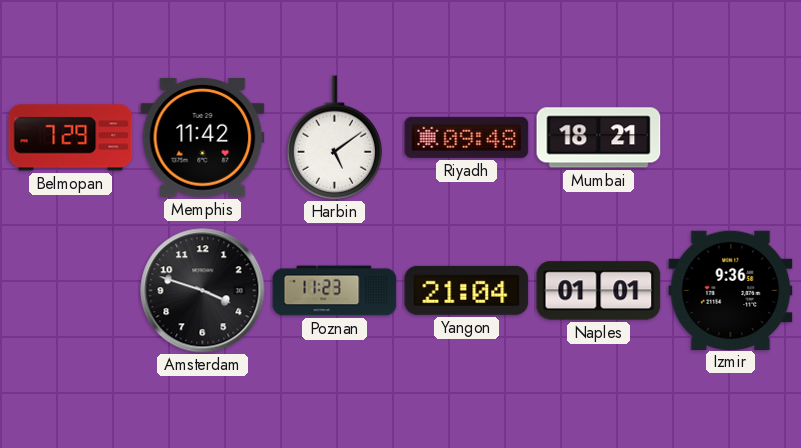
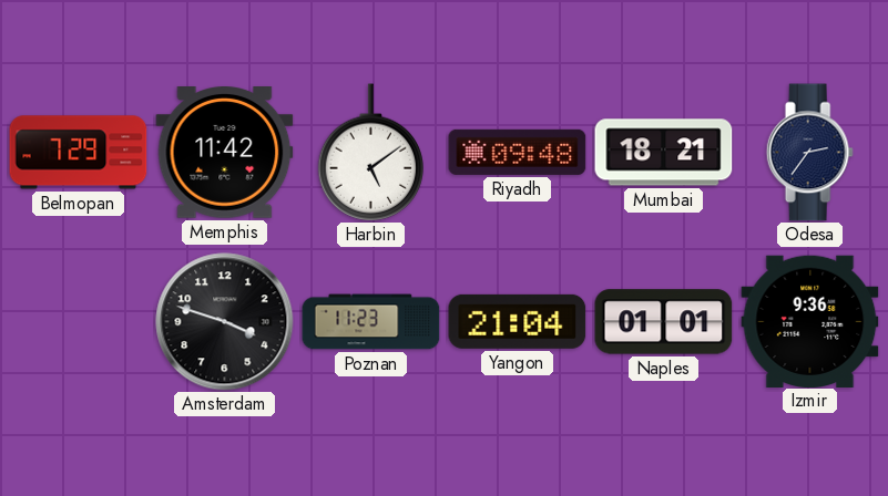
Odesa: none -> 2:36
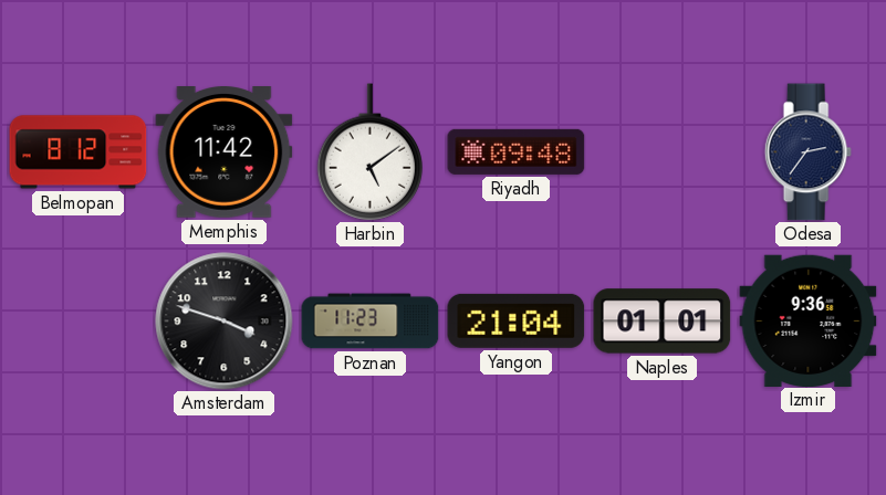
Belmopan: 7:29 -> 8:12
Mumbai: 18:21 -> none
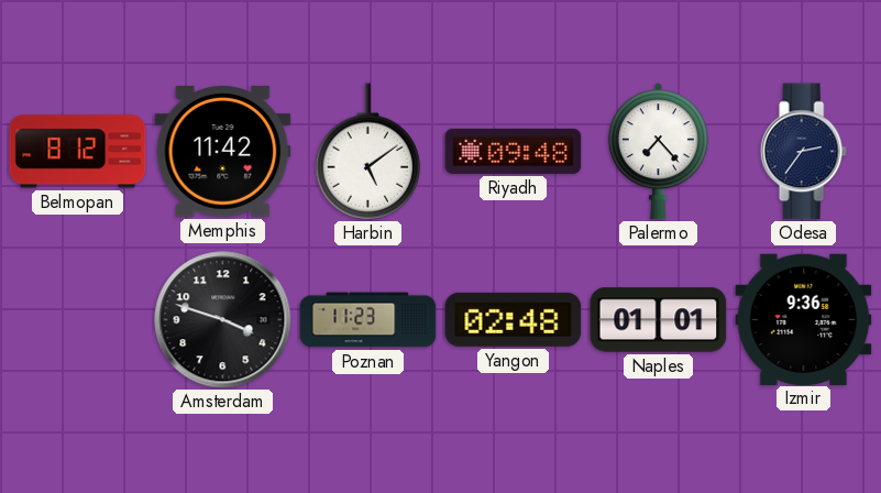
Palermo: none -> 7:23
Yangon: 21:04 -> 02:48
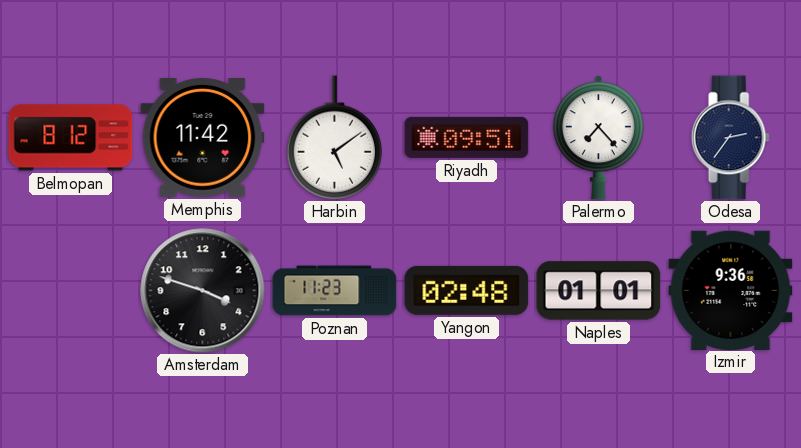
Riyadh: 09:48 -> 09:51
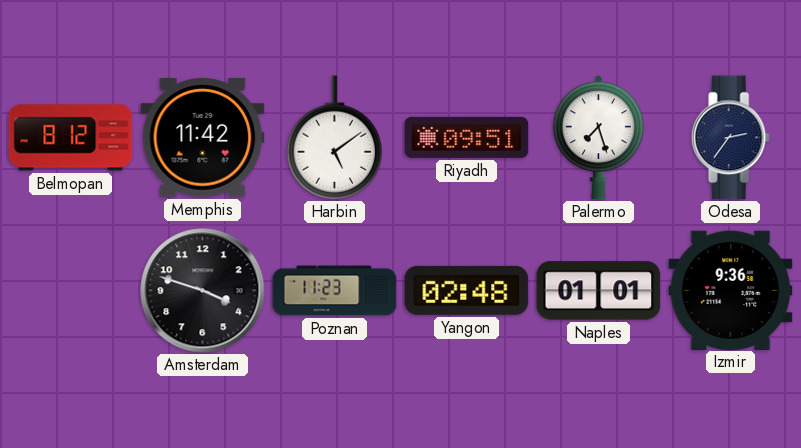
Palermo: 7:23 -> 7:27
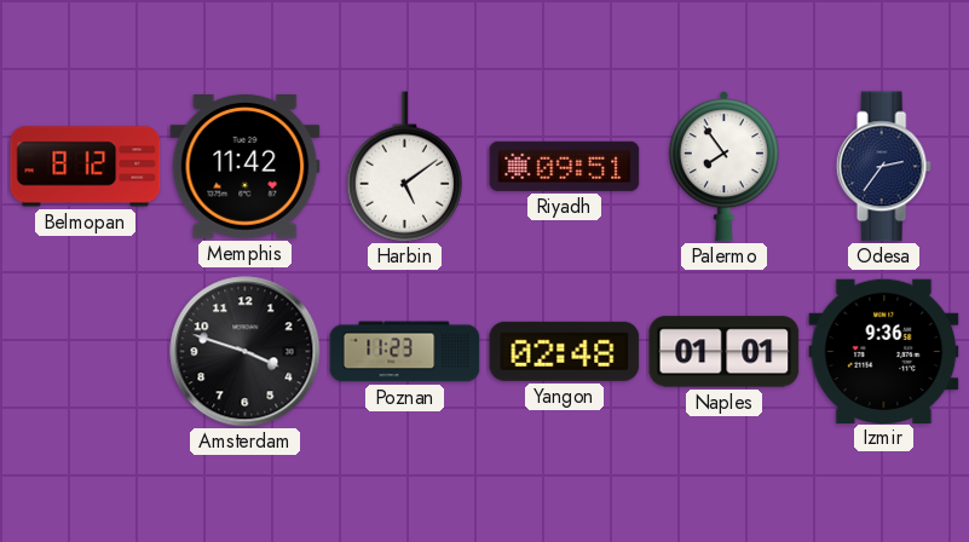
Palermo: 7:27 -> 7:54
